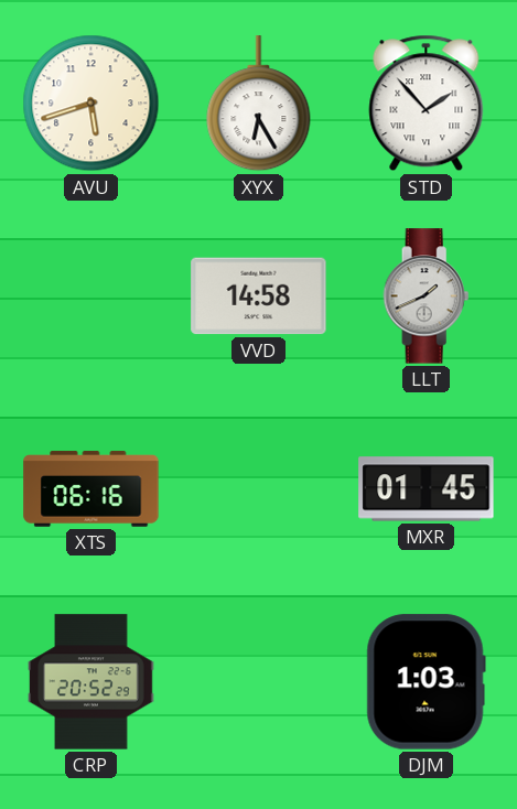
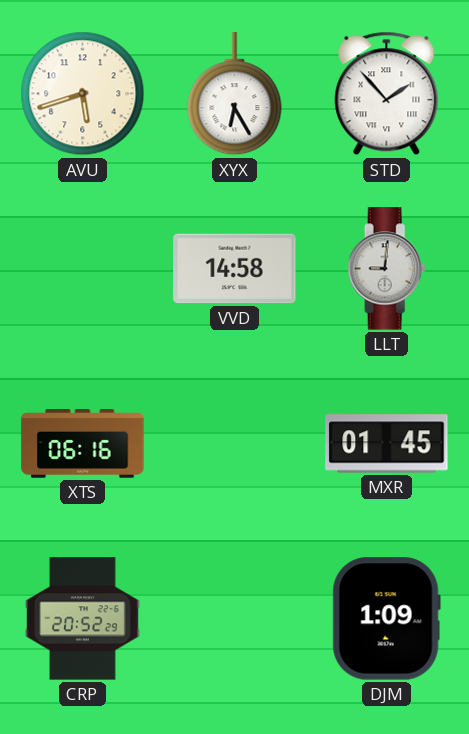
LLT: 1:41 -> 9:01
DJM: 1:03 -> 1:09
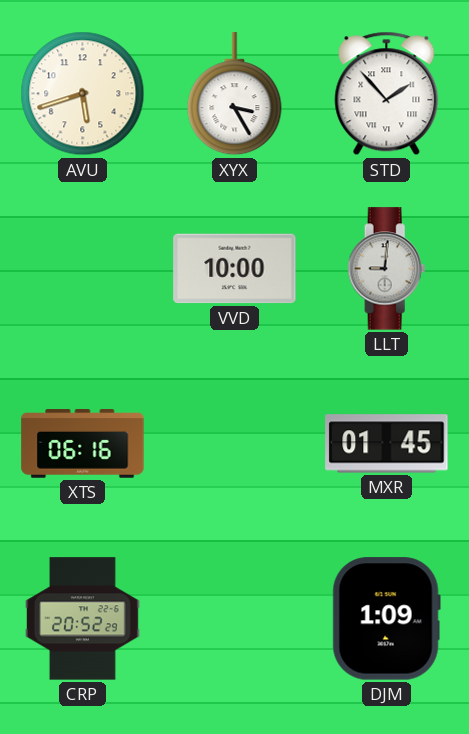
XYX: 6:25 -> 3:25
VVD: 14:58 -> 10:00
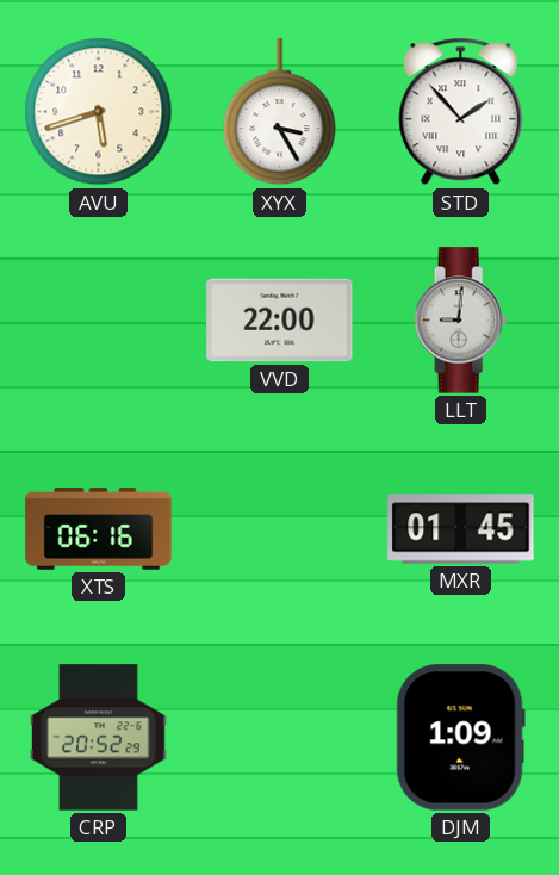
VVD: 10:00 -> 22:00
